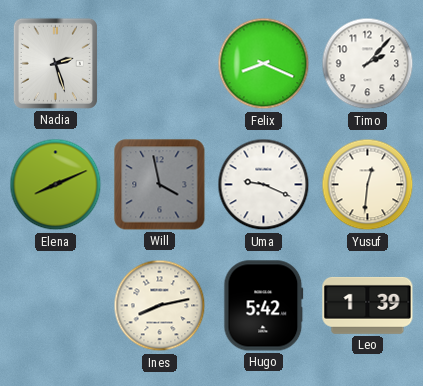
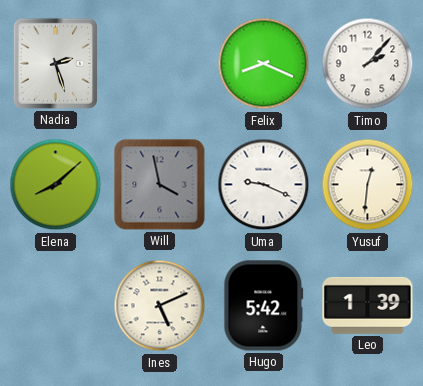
Elena: 8:11 -> 8:08
Ines: 8:13 -> 5:11
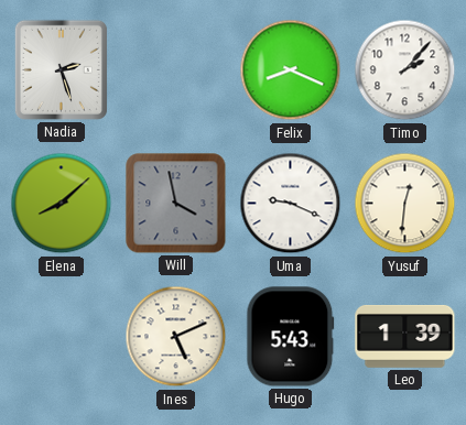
Hugo: 5:42 -> 5:43
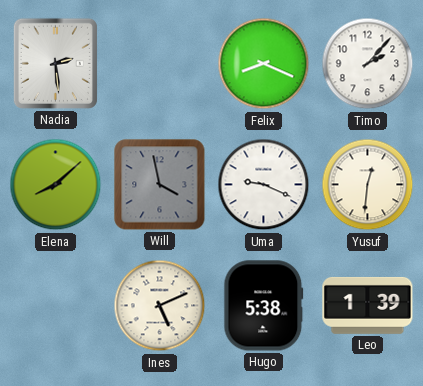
Nadia: 2:27 -> 2:29
Hugo: 5:43 -> 5:38
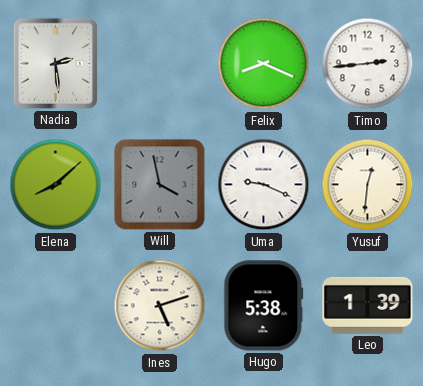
Timo: 2:07 -> 2:44
Ines: 5:11 -> 5:12
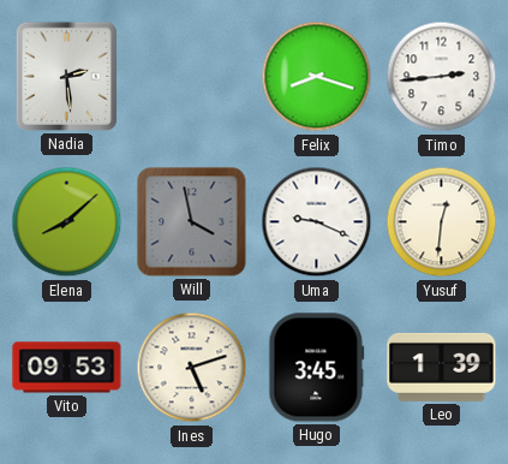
Felix: 8:19 -> 8:18
Vito: none -> 09:53
Hugo: 5:38 -> 3:45
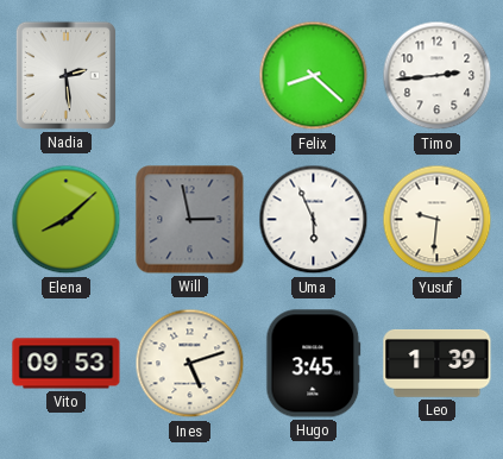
Felix: 8:18 -> 8:22
Will: 3:58 -> 2:58
Uma: 9:19 -> 5:56
Yusuf: 12:31 -> 9:31
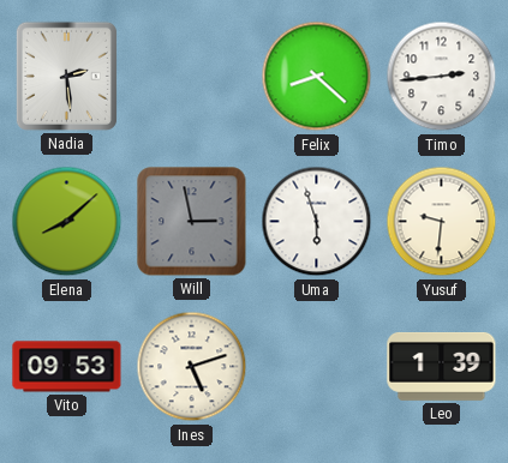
Uma: 5:56 -> 5:57
Hugo: 3:45 -> none
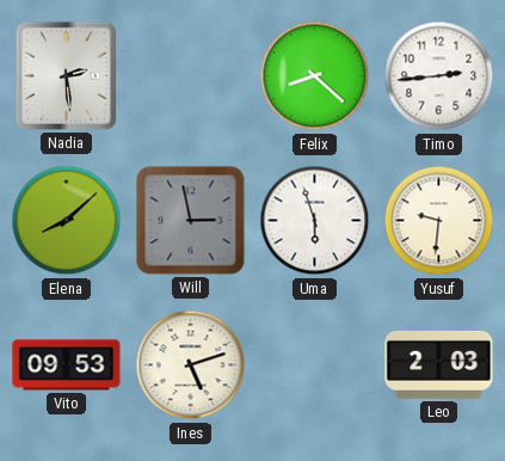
Leo: 1:39 -> 2:03
